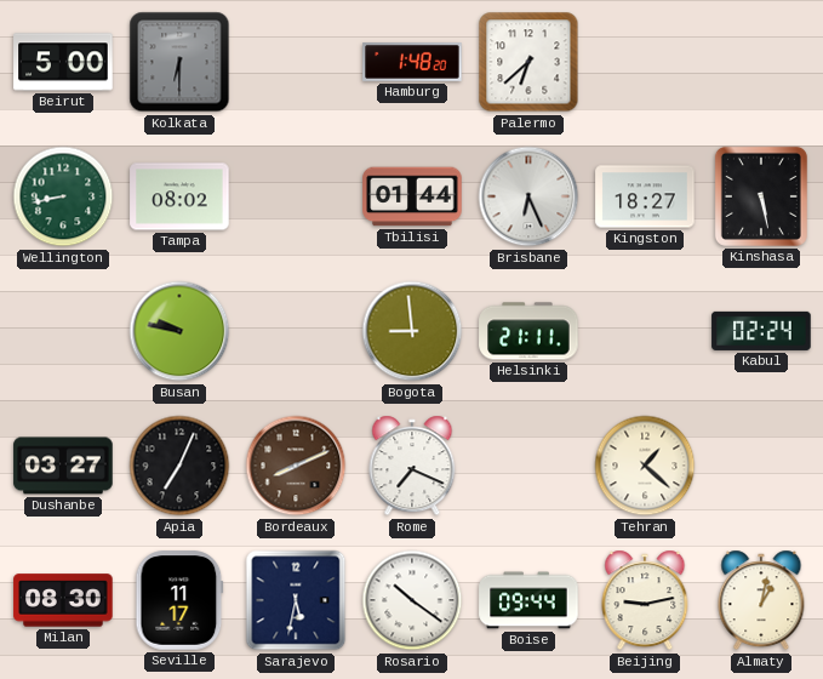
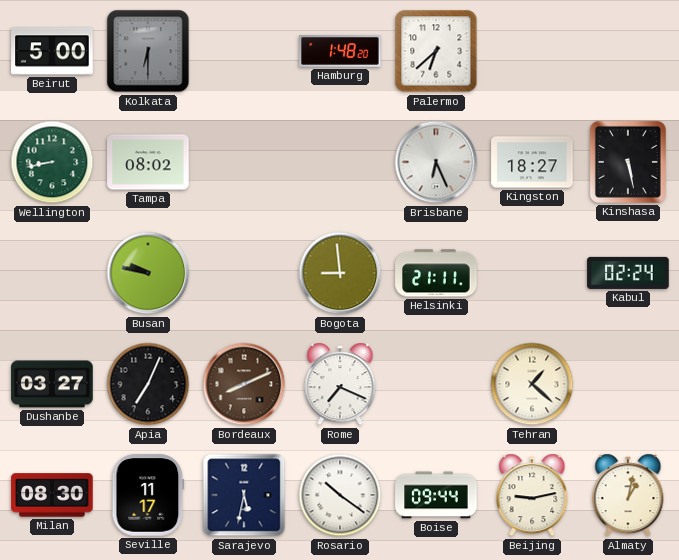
Tbilisi: 01:44 -> none
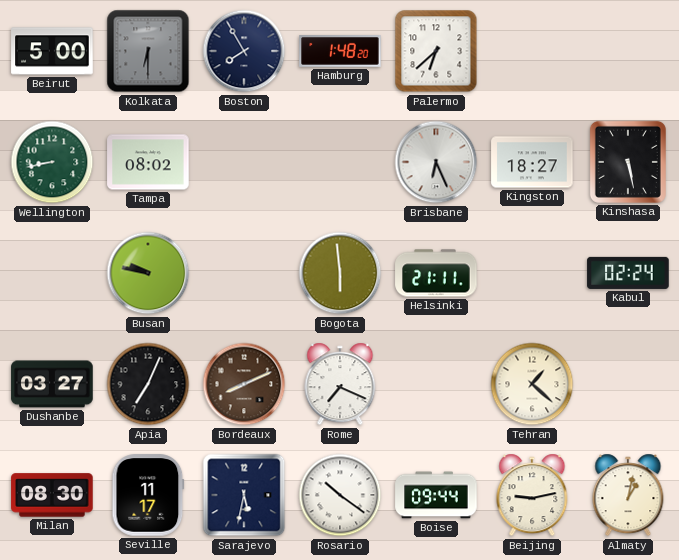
Boston: none -> 7:55
Bogota: 8:59 -> 5:59
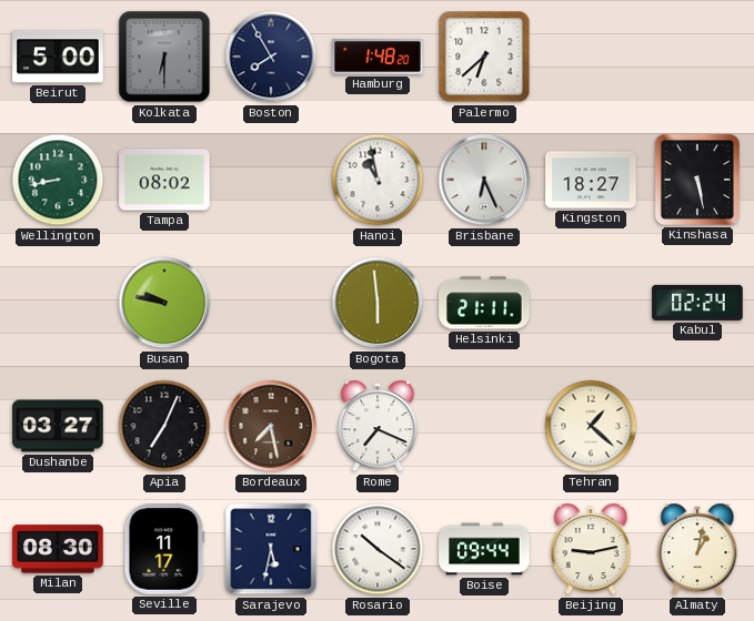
Hanoi: none -> 10:58
Bordeaux: 8:11 -> 7:28
